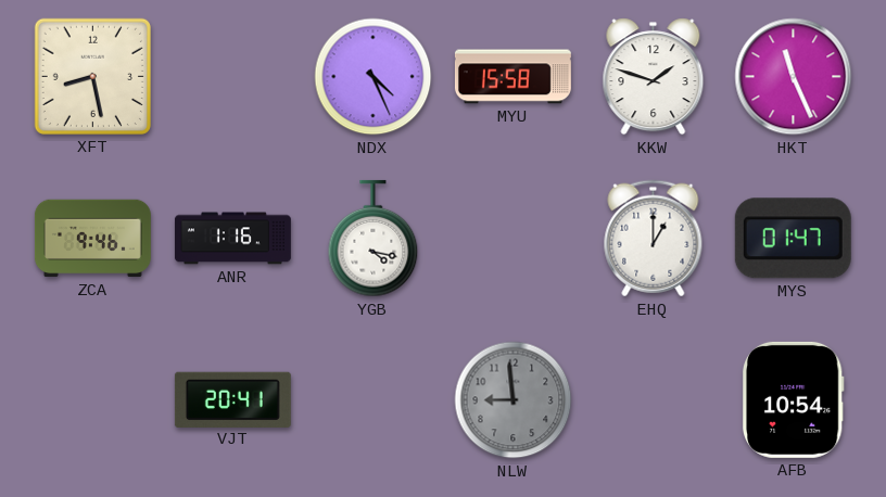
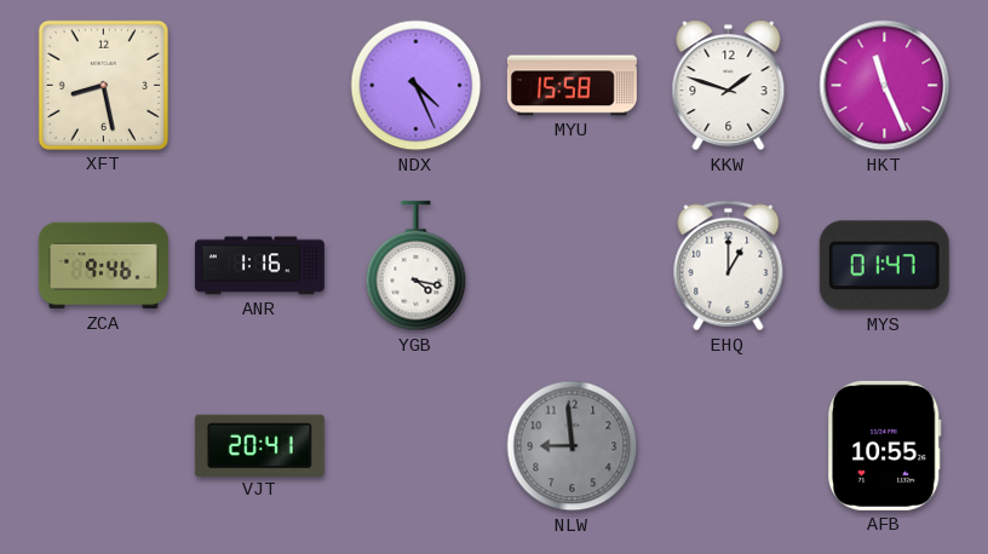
AFB: 10:54 -> 10:55
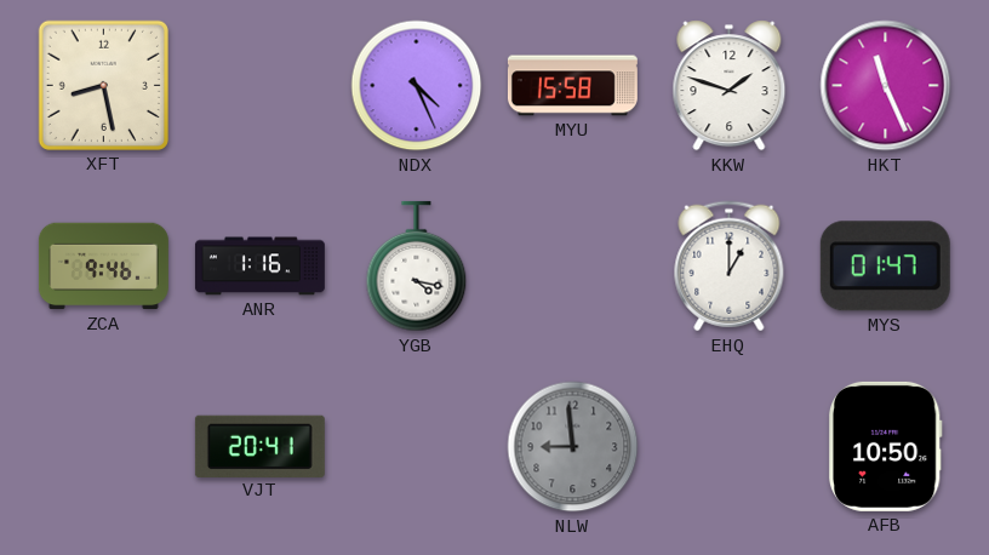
AFB: 10:55 -> 10:50
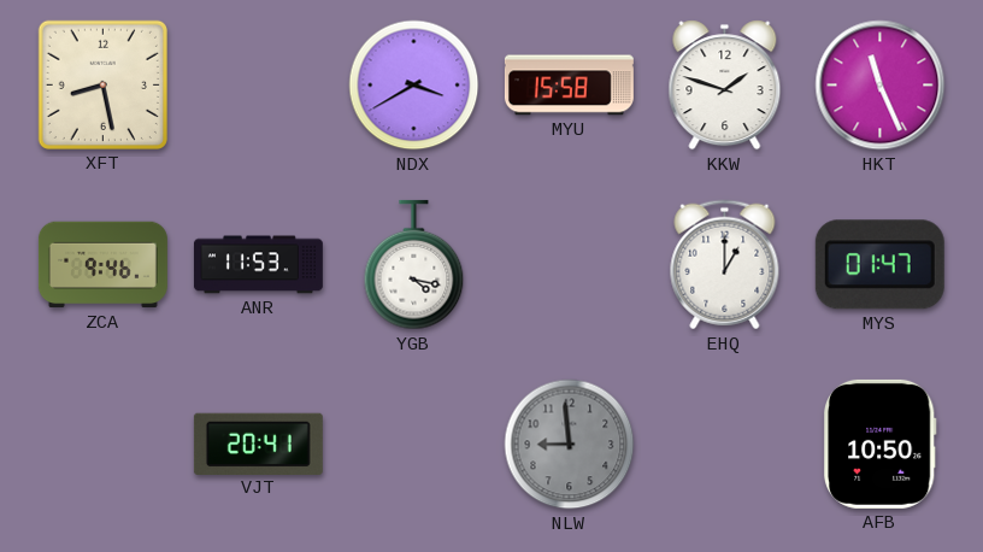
NDX: 4:26 -> 3:40
ANR: 1:16 -> 11:53
